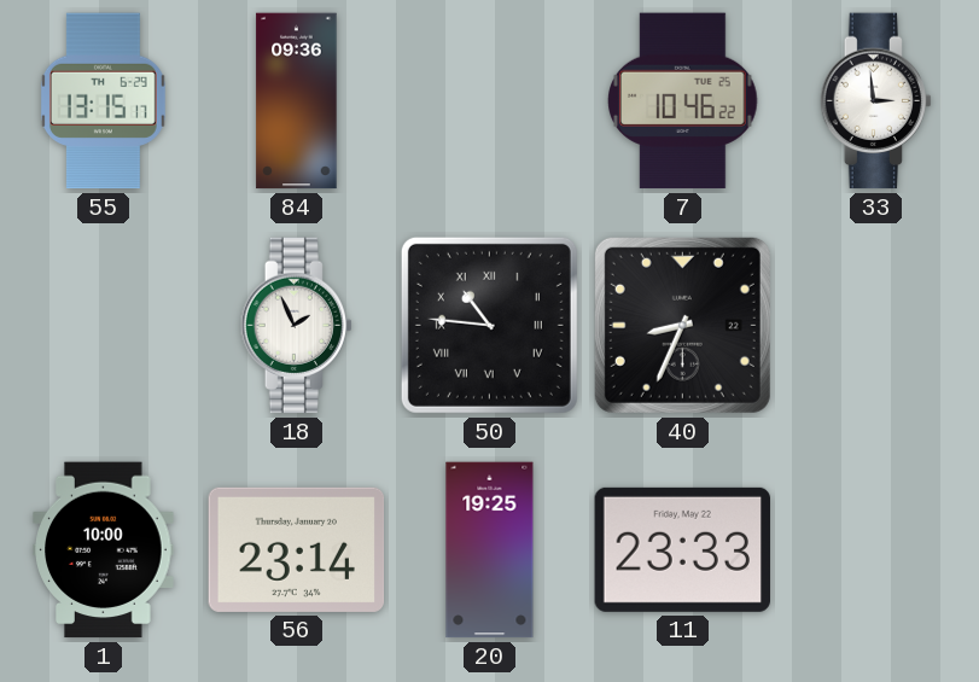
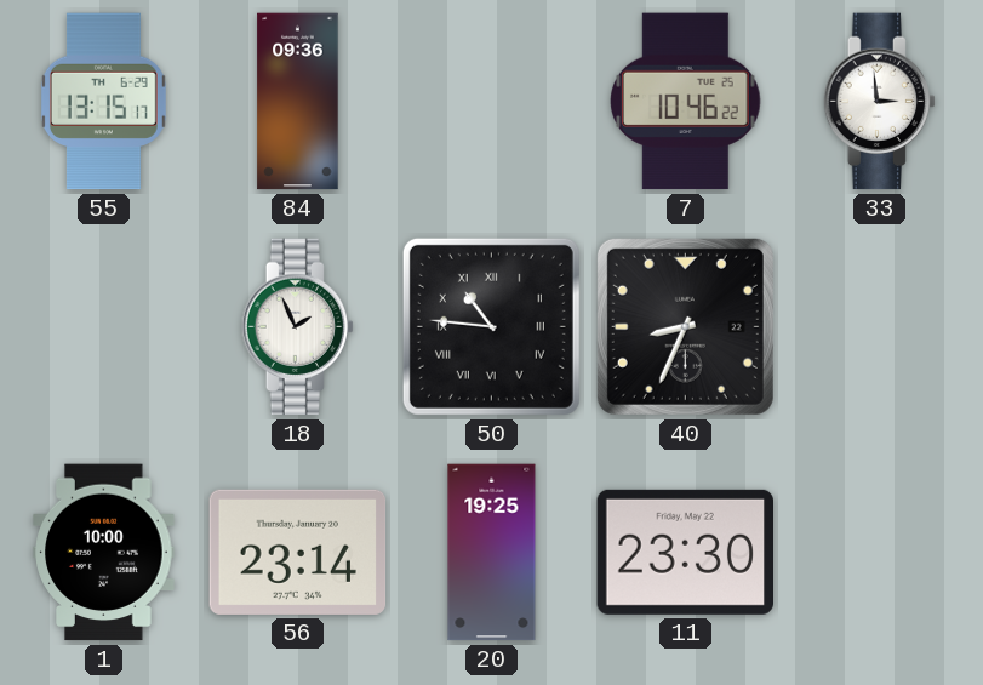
11: 23:33 -> 23:30
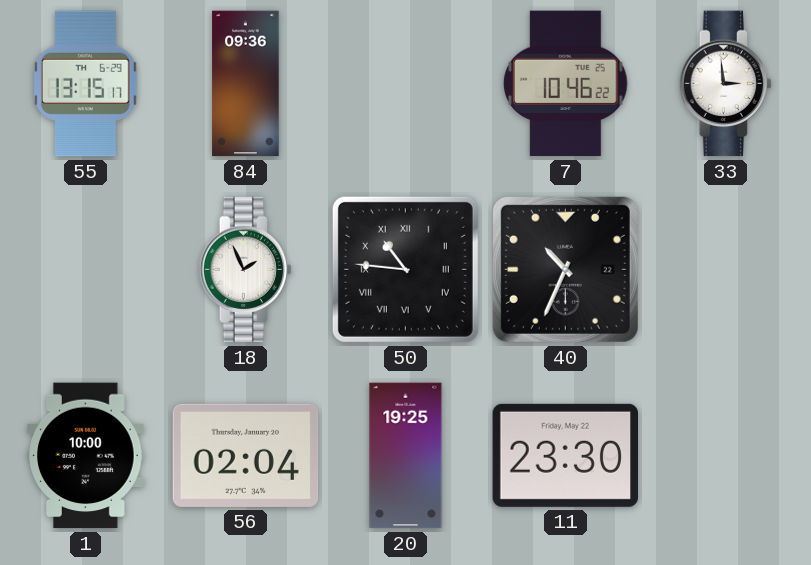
40: 8:34 -> 10:34
56: 23:14 -> 02:04
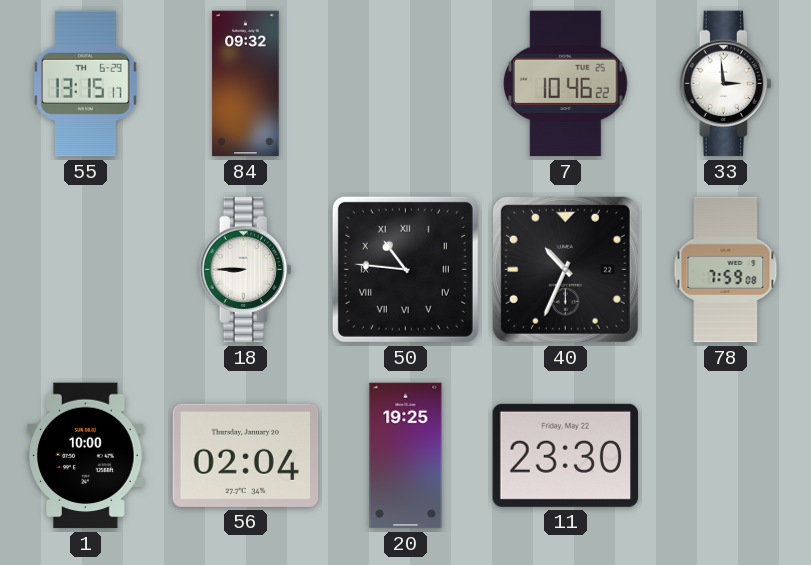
84: 09:36 -> 09:32
18: 1:56 -> 8:45
78: none -> 7:59
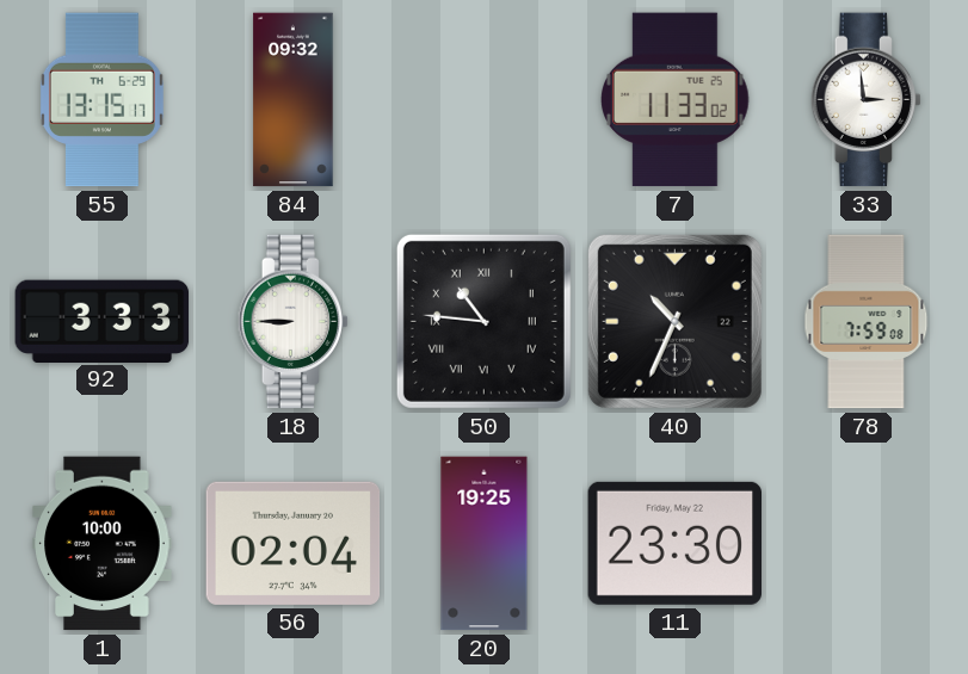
7: 10:46 -> 11:33
92: none -> 3:33
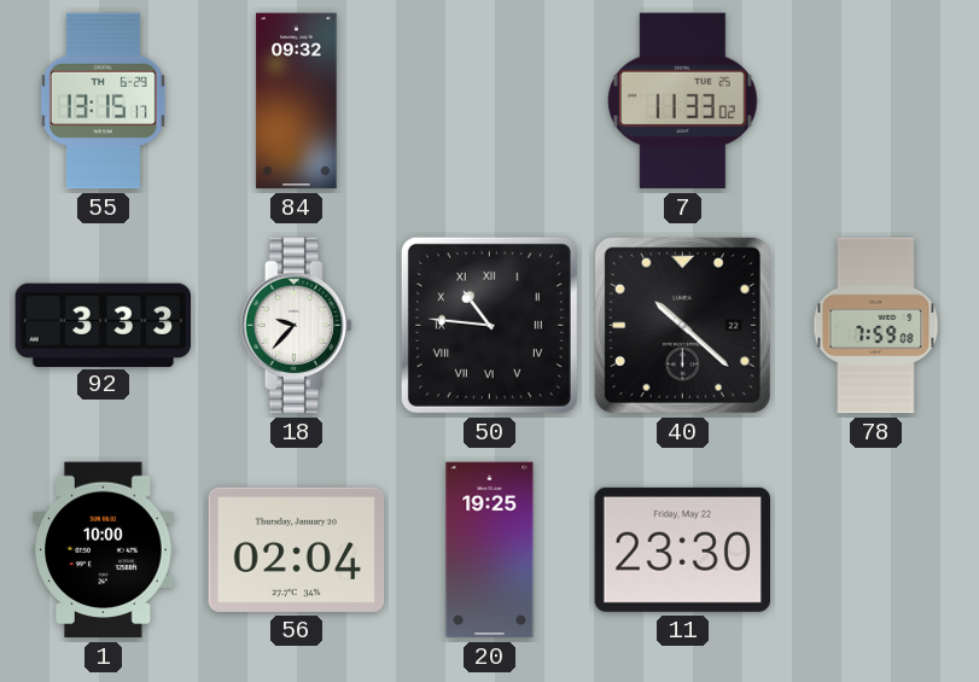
33: 2:59 -> none
18: 8:45 -> 9:37
40: 10:34 -> 10:22
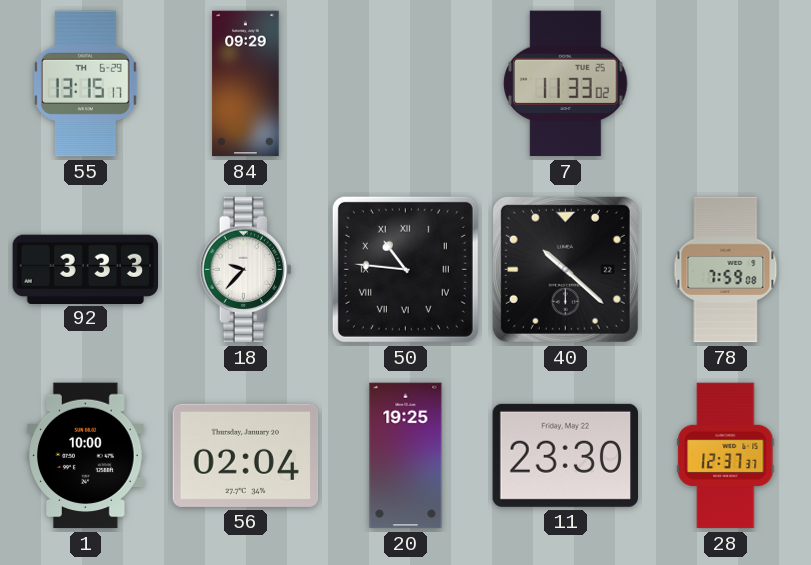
84: 09:32 -> 09:29
28: none -> 12:37
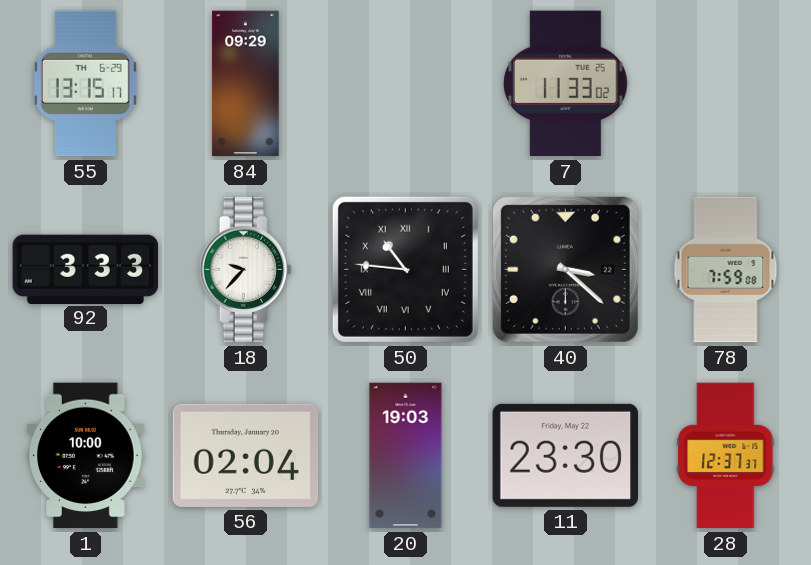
40: 10:22 -> 3:22
20: 19:25 -> 19:03
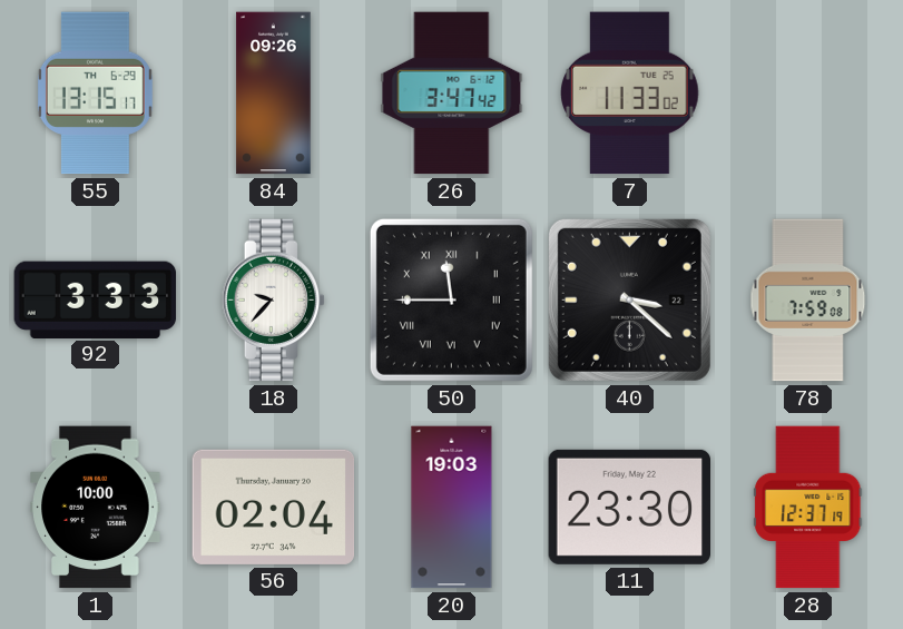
84: 09:29 -> 09:26
26: none -> 3:47
50: 10:46 -> 11:45
28: 12:37:37 -> 12:37:19
